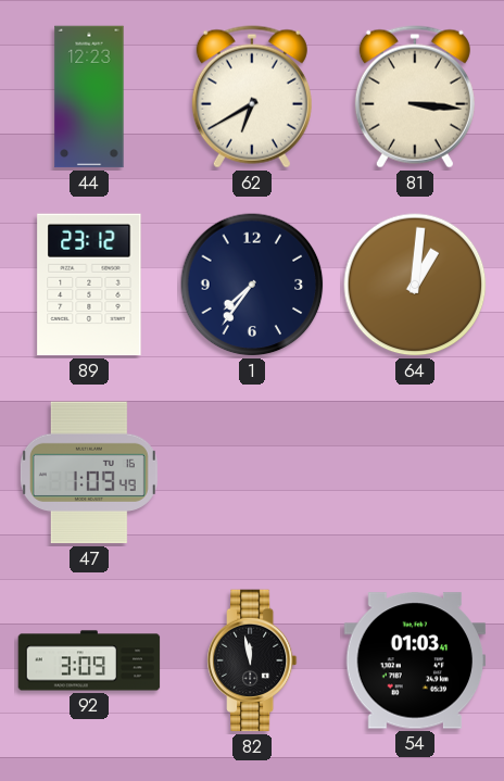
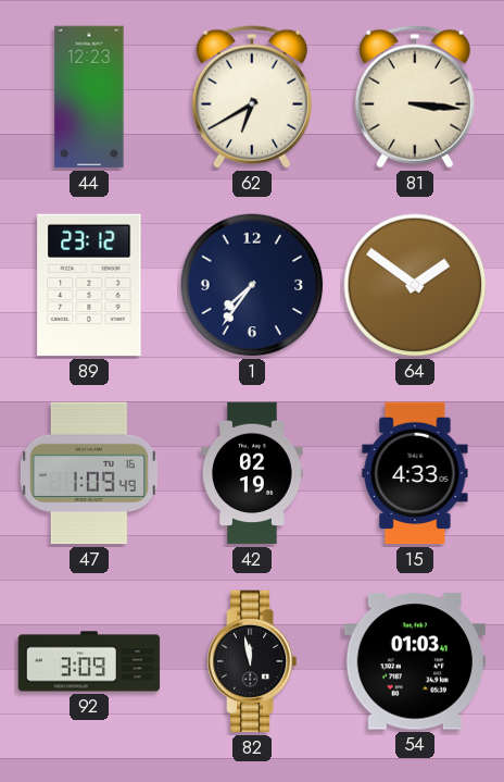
64: 1:01 -> 1:51
42: none -> 02:19
15: none -> 4:33
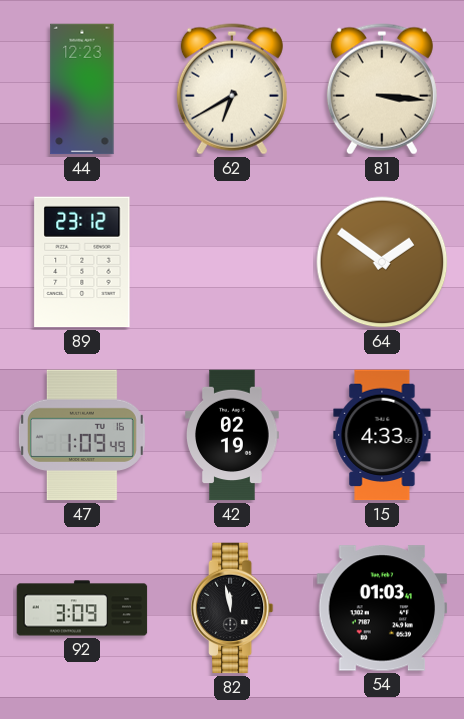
1: 7:36 -> none
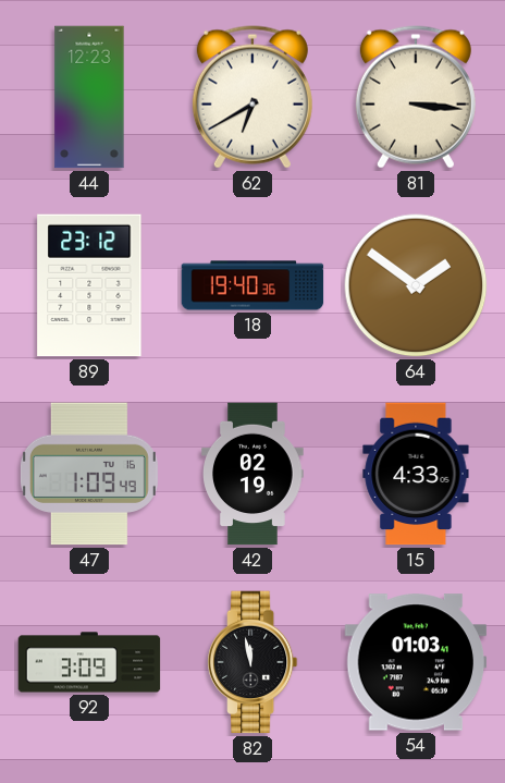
18: none -> 19:40
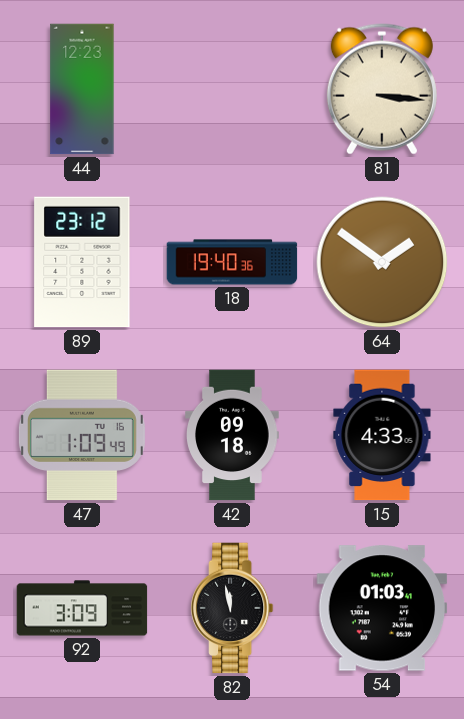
62: 6:40 -> none
42: 02:19 -> 09:18
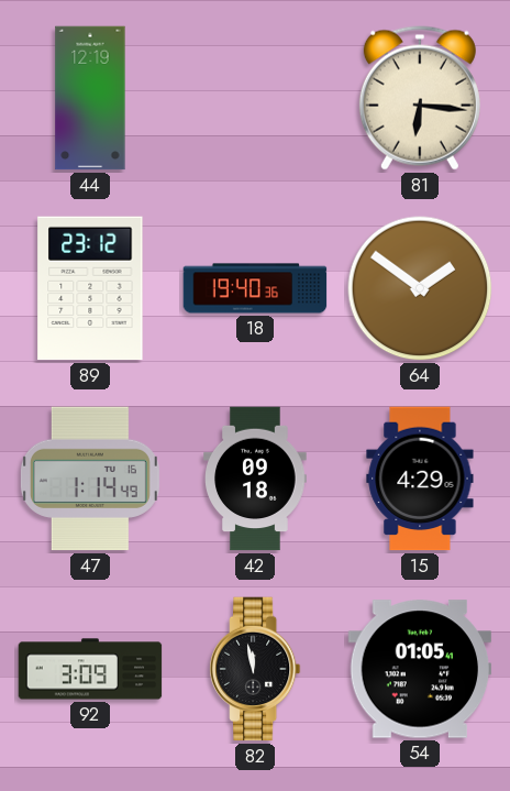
44: 12:23 -> 12:19
81: 3:16 -> 6:16
47: 1:09 -> 1:14
15: 4:33 -> 4:29
54: 01:03 -> 01:05
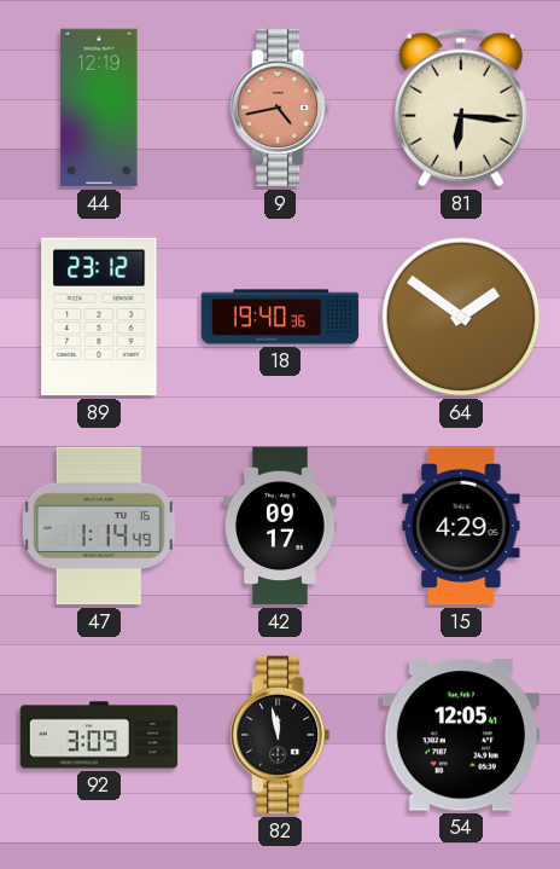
9: none -> 4:43
42: 09:18 -> 09:17
54: 01:05 -> 12:05
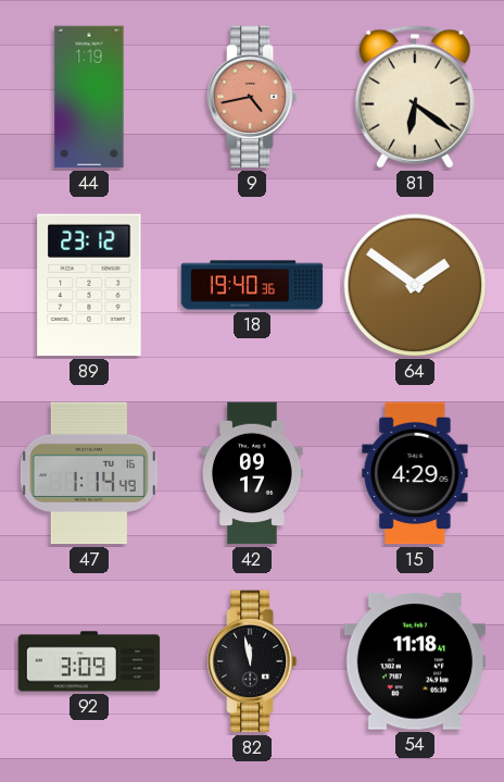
44: 12:19 -> 1:19
81: 6:16 -> 6:21
54: 12:05 -> 11:18
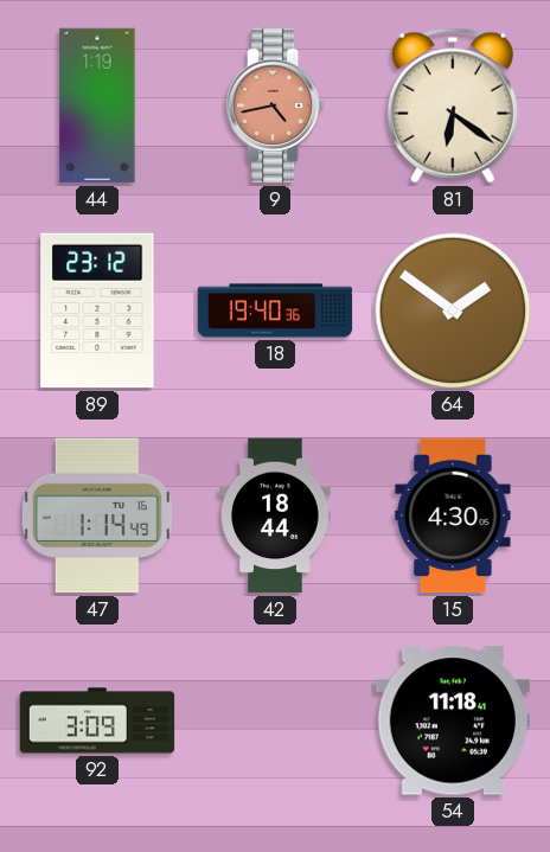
42: 09:17 -> 18:44
15: 4:29 -> 4:30
82: 11:58 -> none
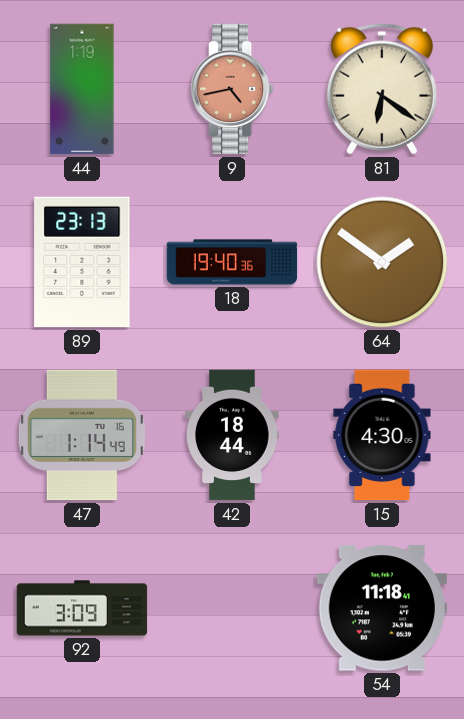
89: 23:12 -> 23:13
